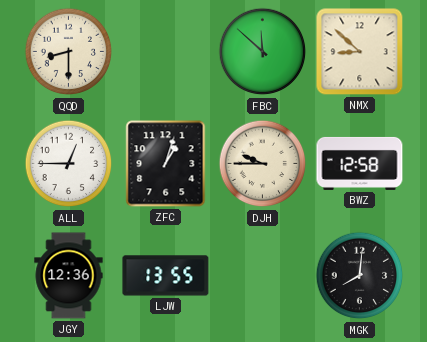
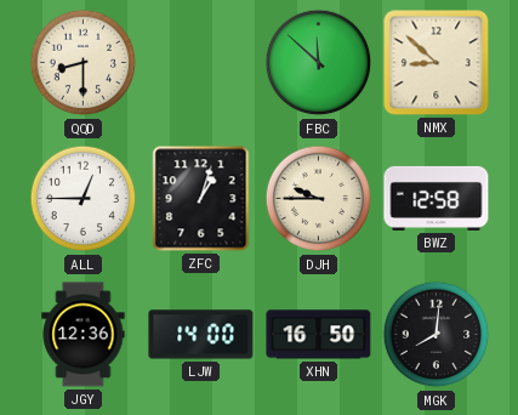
LJW: 13:55 -> 14:00
XHN: none -> 16:50
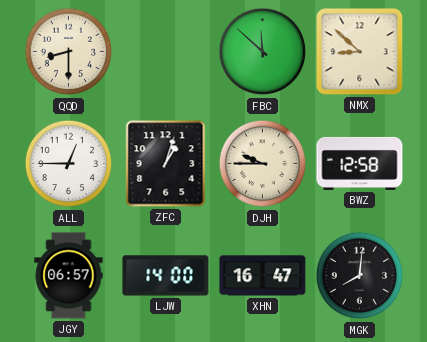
JGY: 12:36 -> 06:57
XHN: 16:50 -> 16:47
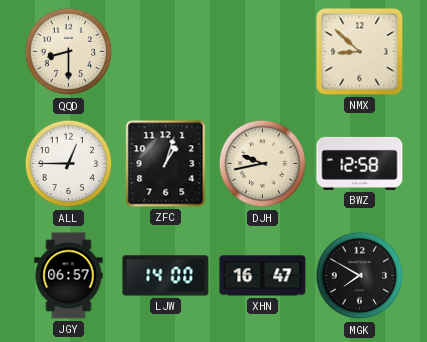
FBC: 11:52 -> none
DJH: 9:45 -> 9:43
MGK: 8:01 -> 7:50
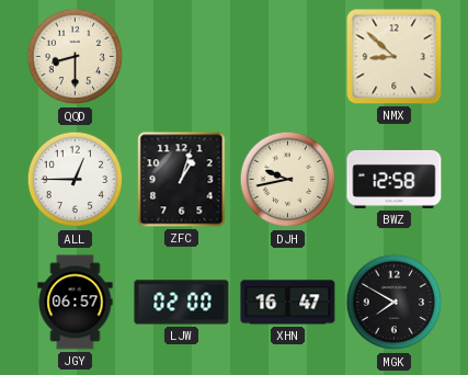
LJW: 14:00 -> 02:00
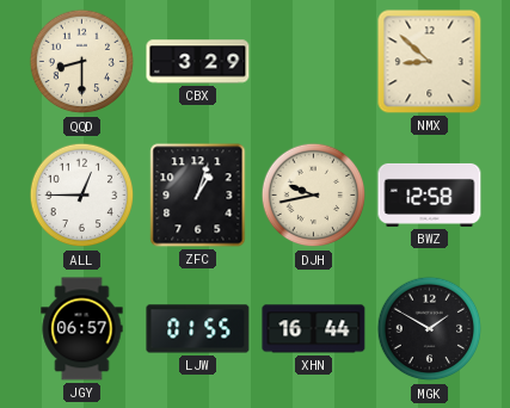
CBX: none -> 3:29
LJW: 02:00 -> 01:55
XHN: 16:47 -> 16:44
MGK: 7:50 -> 1:50
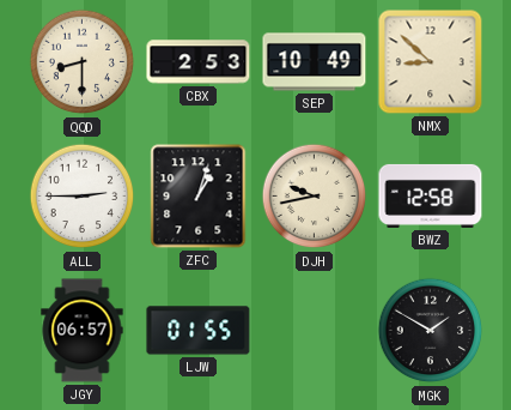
CBX: 3:29 -> 2:53
SEP: none -> 10:49
ALL: 12:45 -> 2:45
XHN: 16:44 -> none
